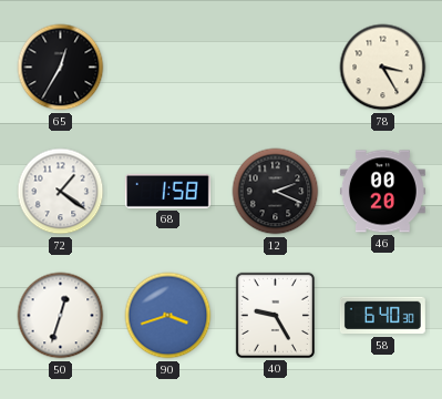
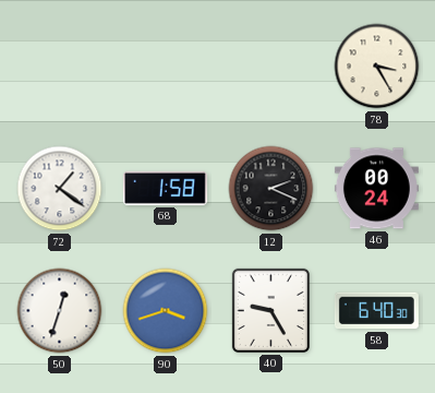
65: 12:35 -> none
46: 00:20 -> 00:24
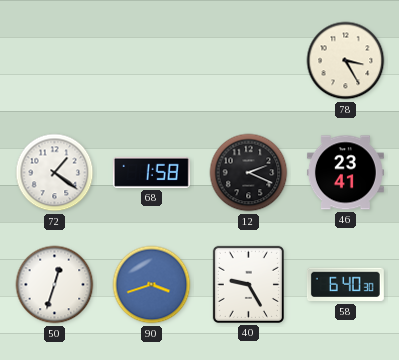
46: 00:24 -> 23:41
